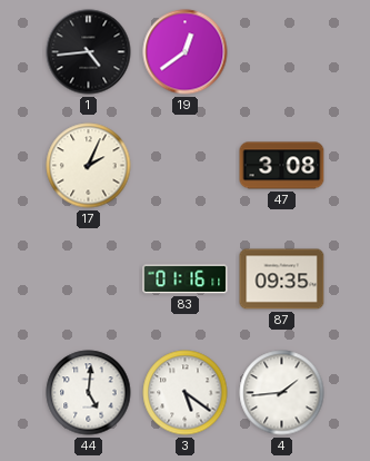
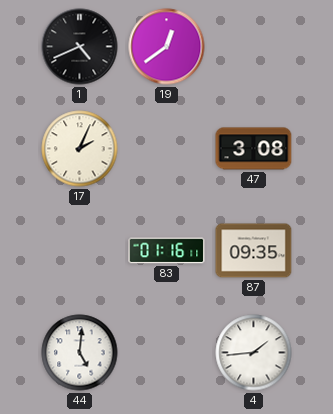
1: 4:44 -> 4:41
3: 5:21 -> none
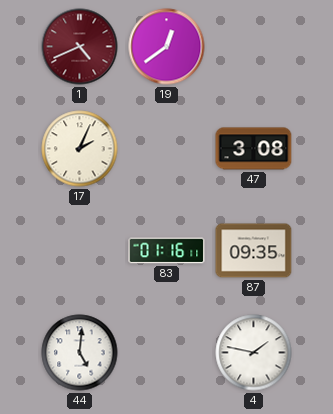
1 dial: black -> burgundy
4: 1:44 -> 1:47
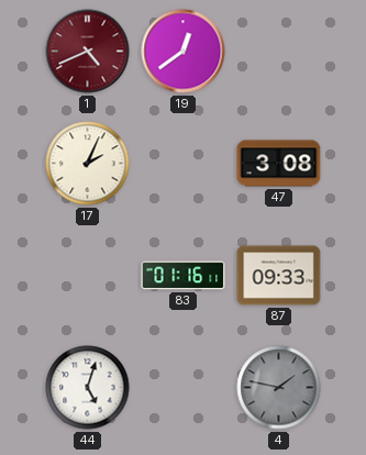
87: 09:35 -> 09:33
44: 5:01 -> 5:03
4 dial: white -> grey
